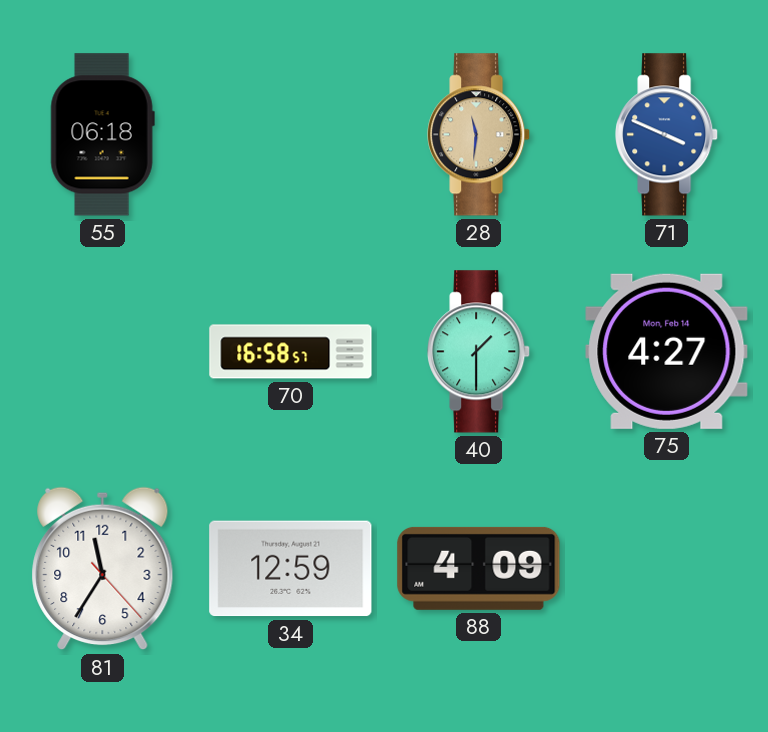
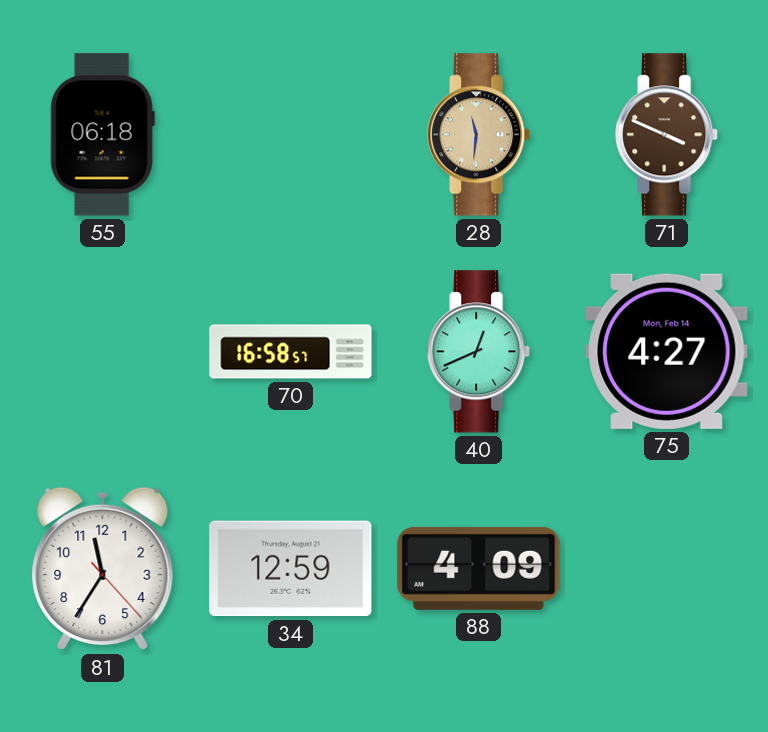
71 dial: blue -> brown
40: 1:30 -> 12:41
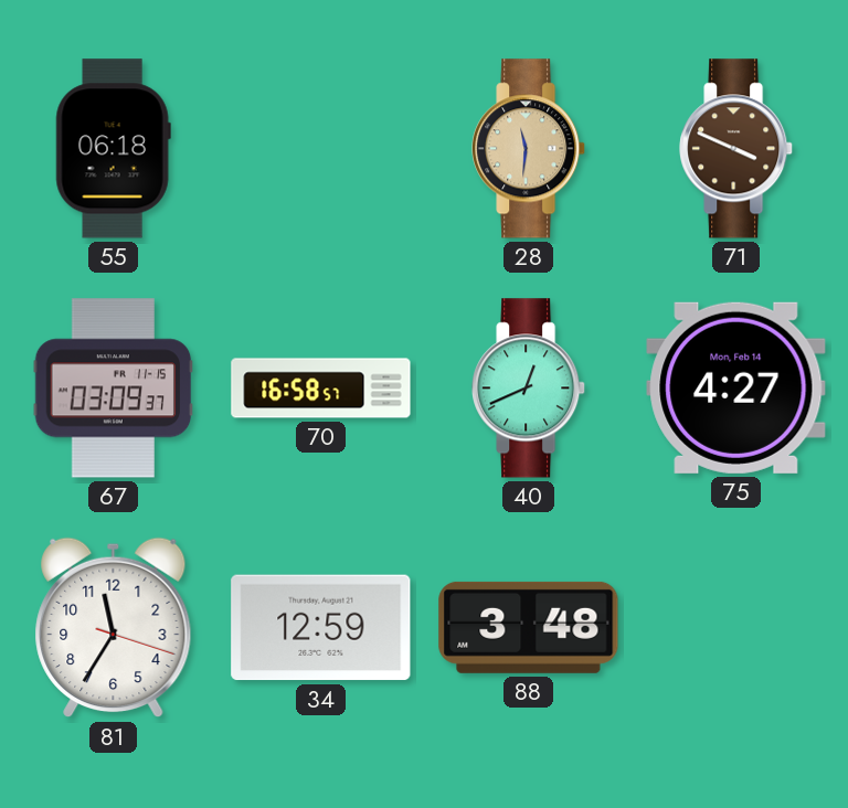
67: none -> 03:09
81: 11:35:23 -> 11:35:18
88: 4:09 -> 3:48
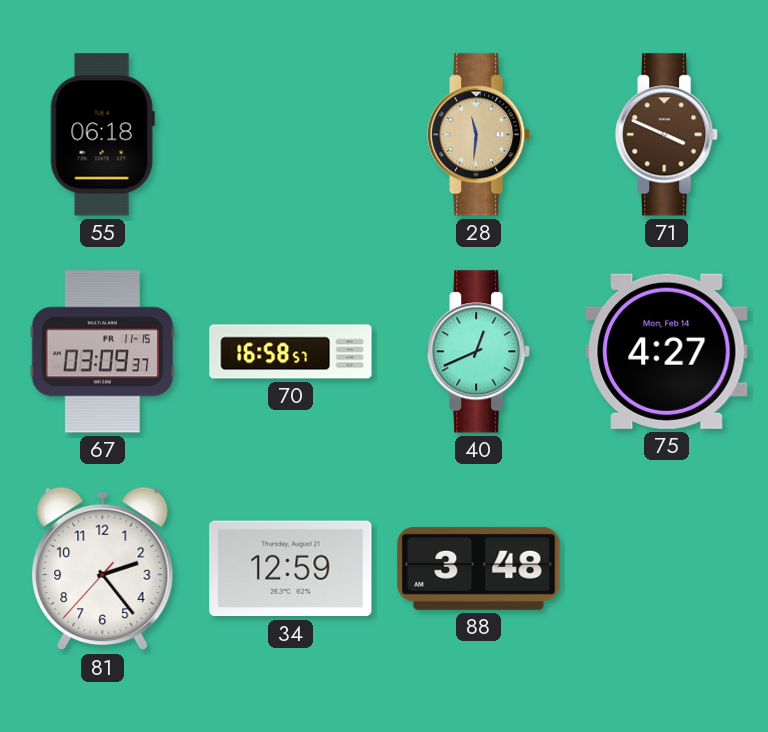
81: 11:35 -> 2:23
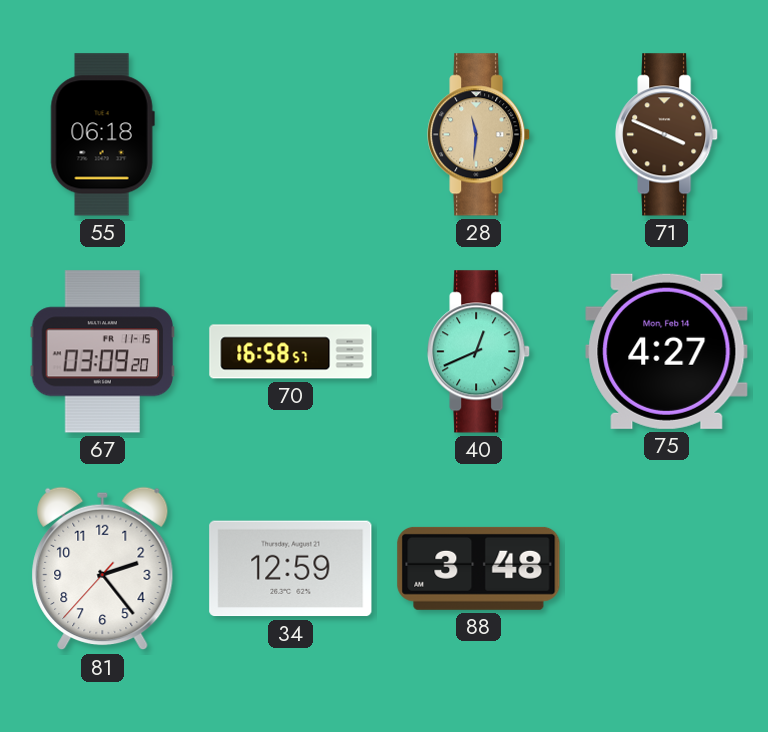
67: 03:09:37 -> 03:09:20
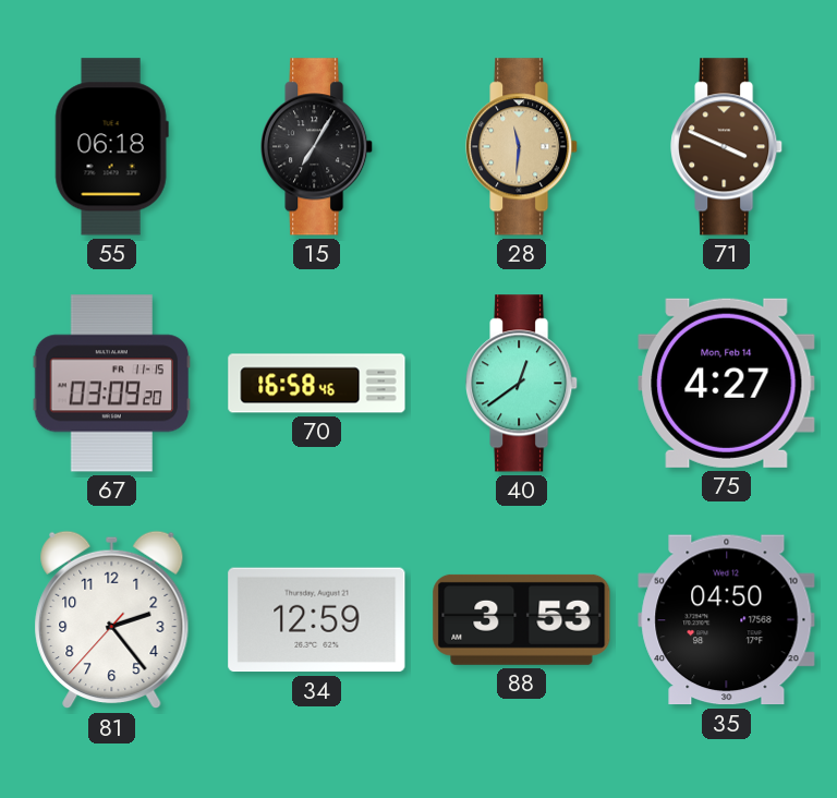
15: none -> 7:05
70: 16:58:57 -> 16:58:46
40: 12:41 -> 12:39
88: 3:48 -> 3:53
35: none -> 04:50
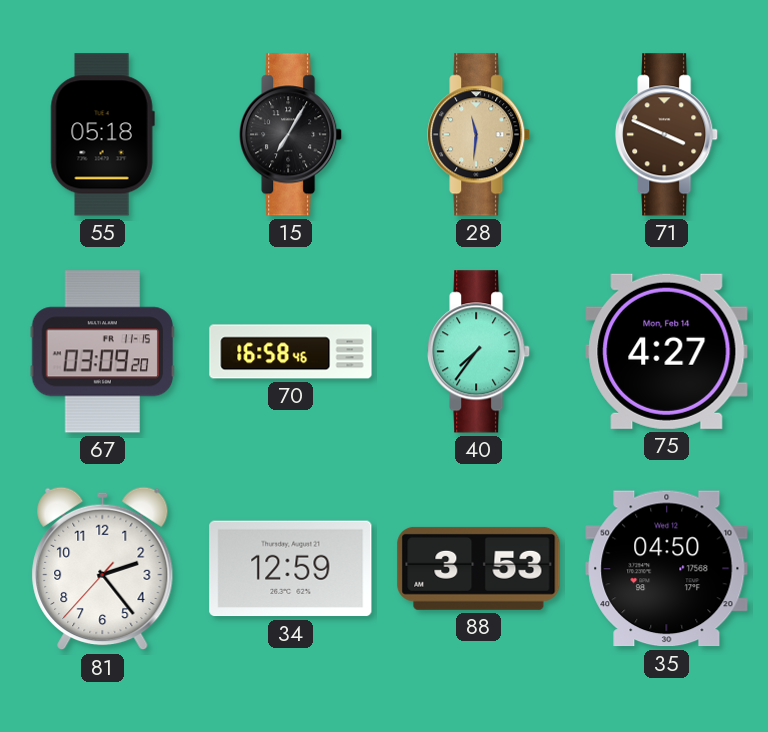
55: 06:18 -> 05:18
40: 12:39 -> 7:36
